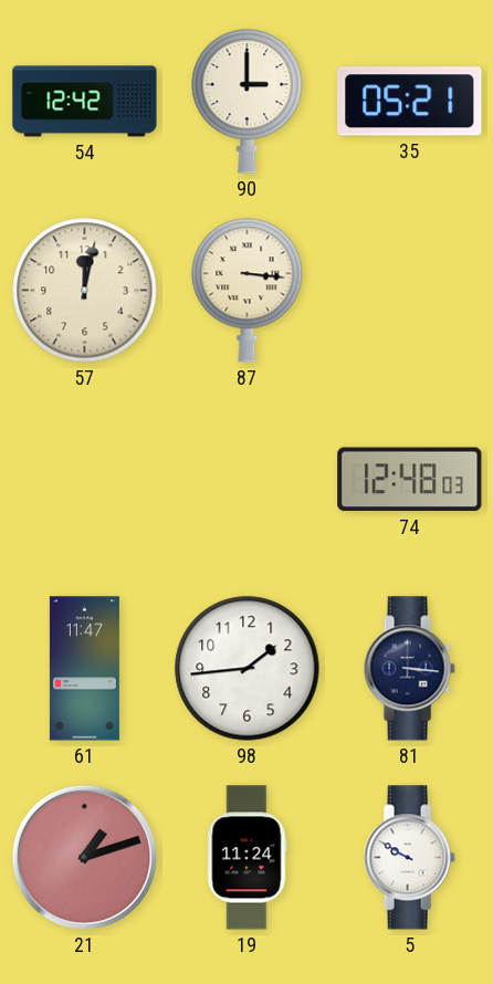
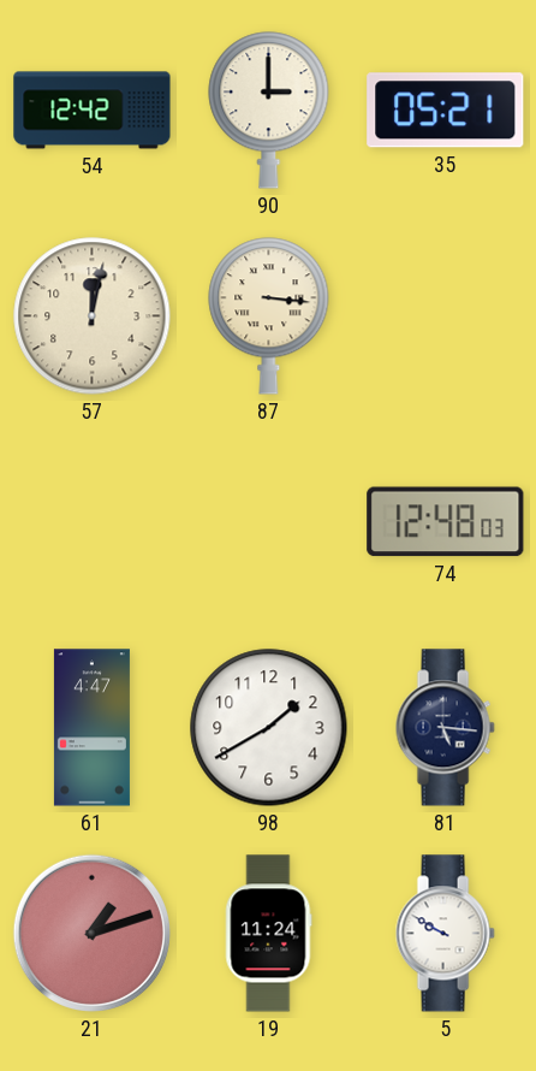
61: 11:47 -> 4:47
98: 1:44 -> 1:40
81: 3:16 -> 5:16
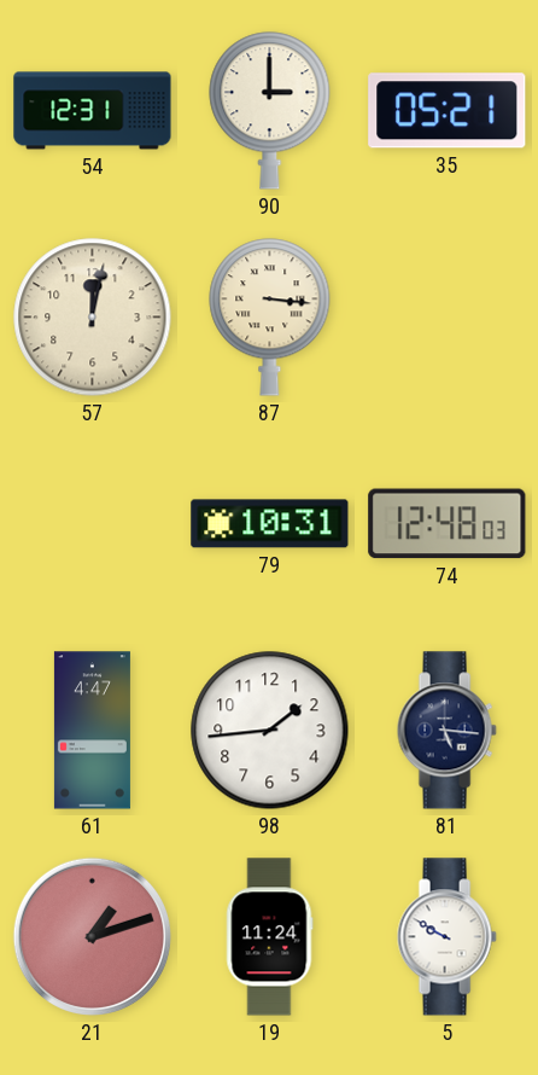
54: 12:42 -> 12:31
79: none -> 10:31
98: 1:40 -> 1:44
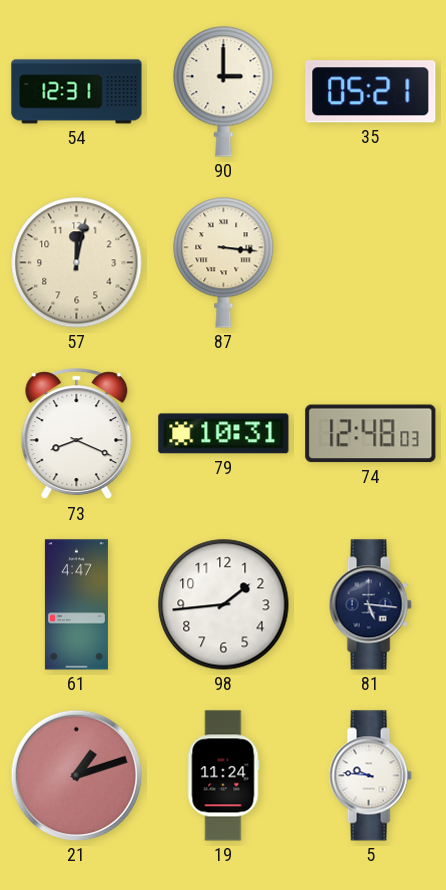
73: none -> 8:19
5: 9:50 -> 9:46
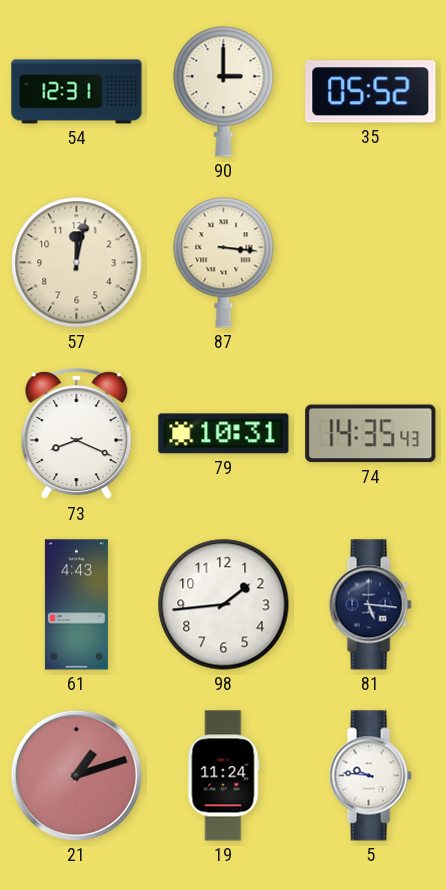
35: 05:21 -> 05:52
74: 12:48 -> 14:35
61: 4:47 -> 4:43
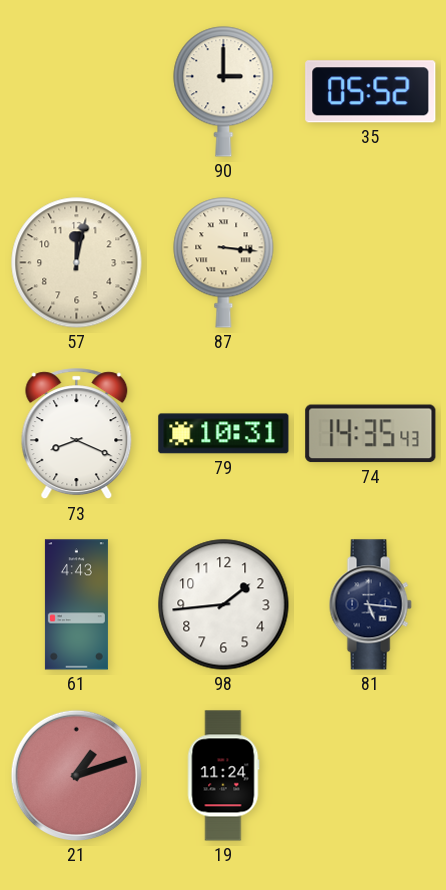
54: 12:31 -> none
5: 9:46 -> none
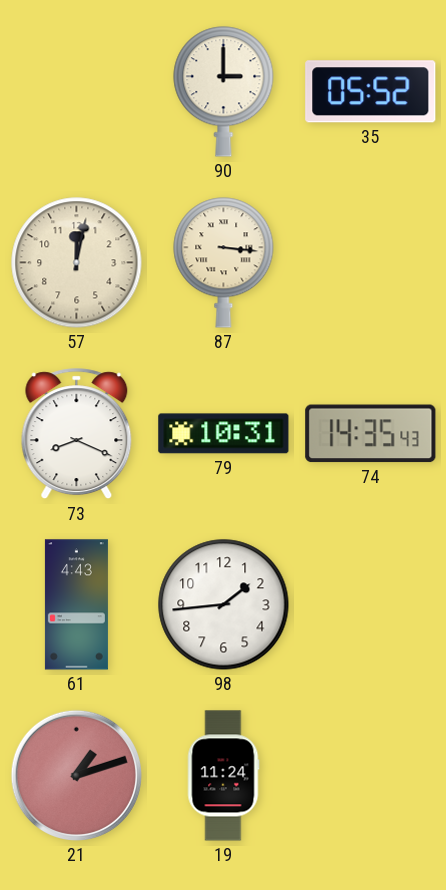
81: 5:16 -> none
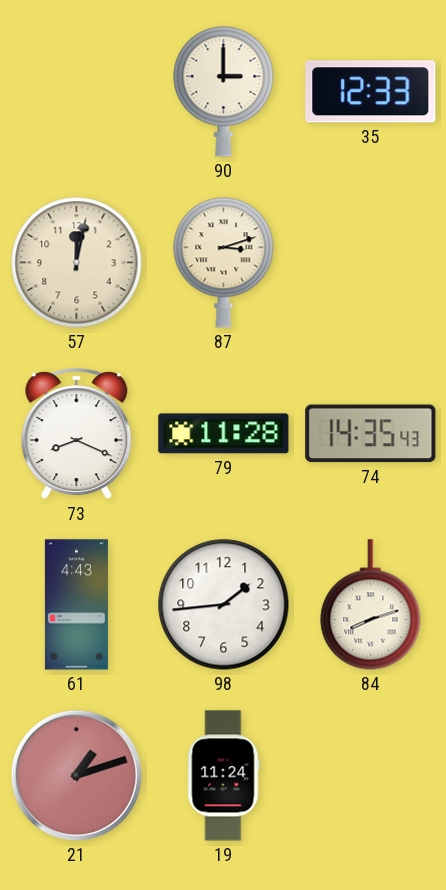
35: 05:52 -> 12:33
87: 3:16 -> 3:12
79: 10:31 -> 11:28
84: none -> 8:12
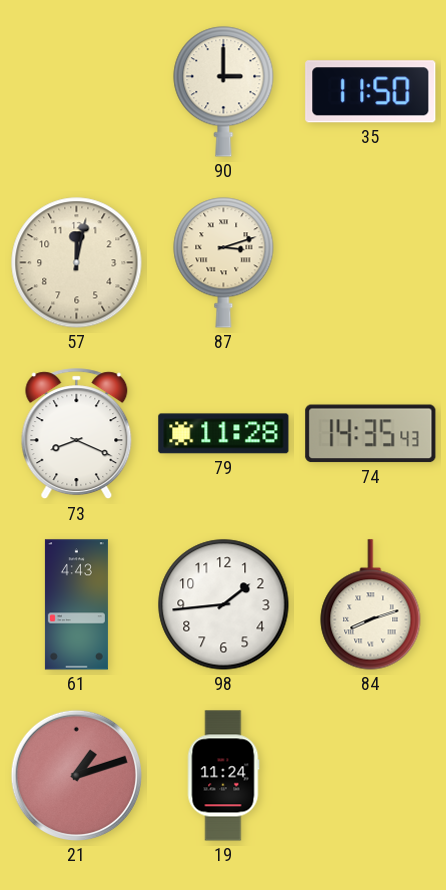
35: 12:33 -> 11:50
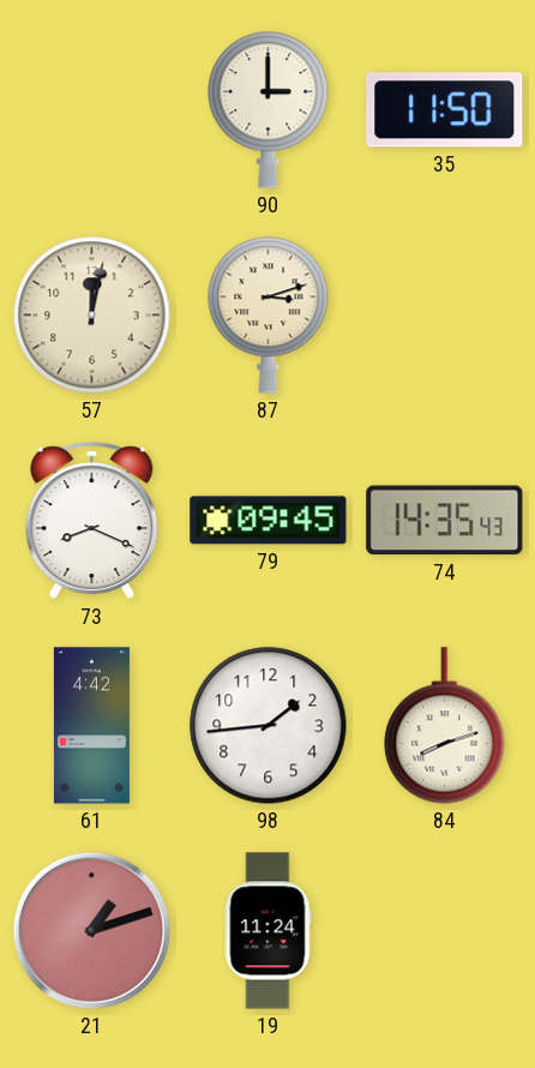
79: 11:28 -> 09:45
61: 4:43 -> 4:42
